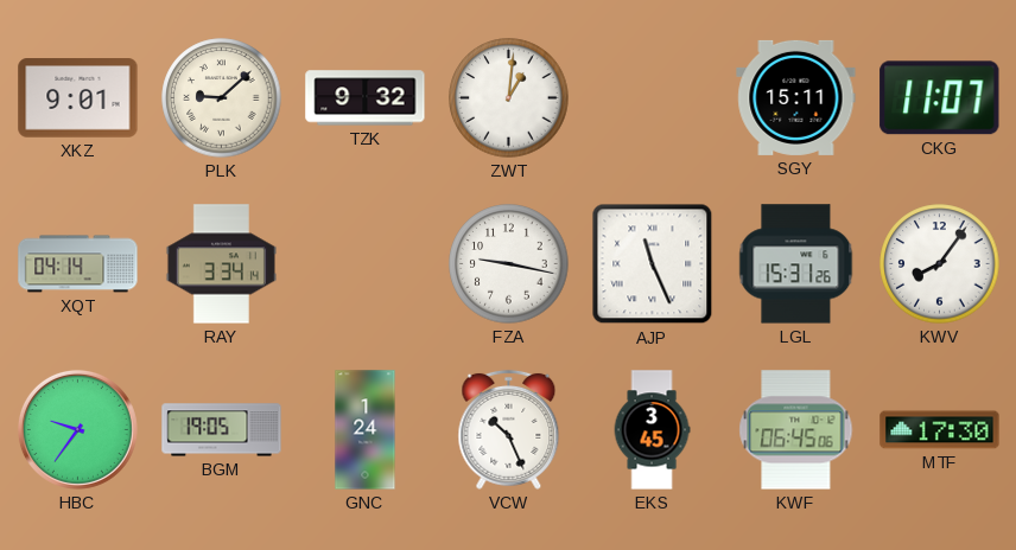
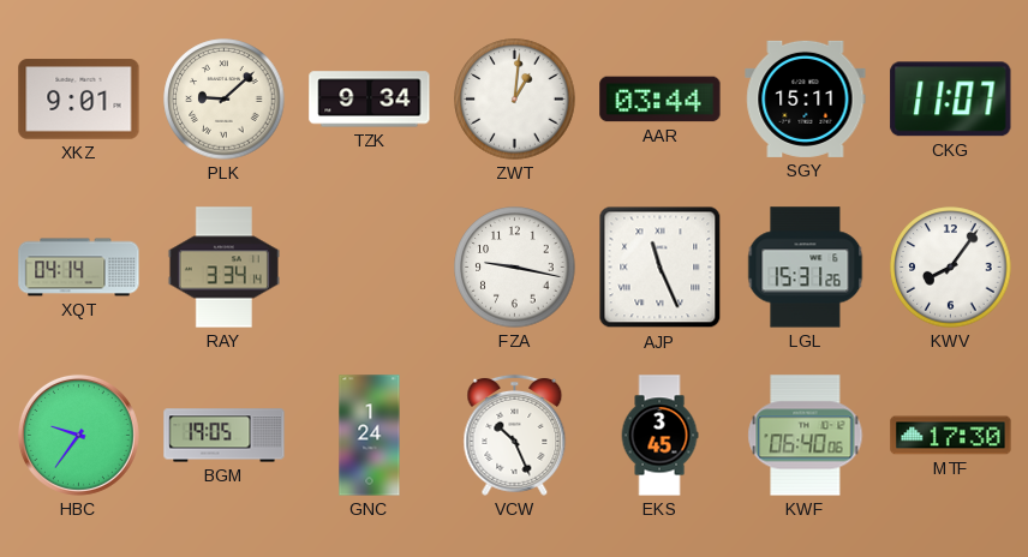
TZK: 9:32 -> 9:34
AAR: none -> 03:44
KWF: 06:45 -> 06:40
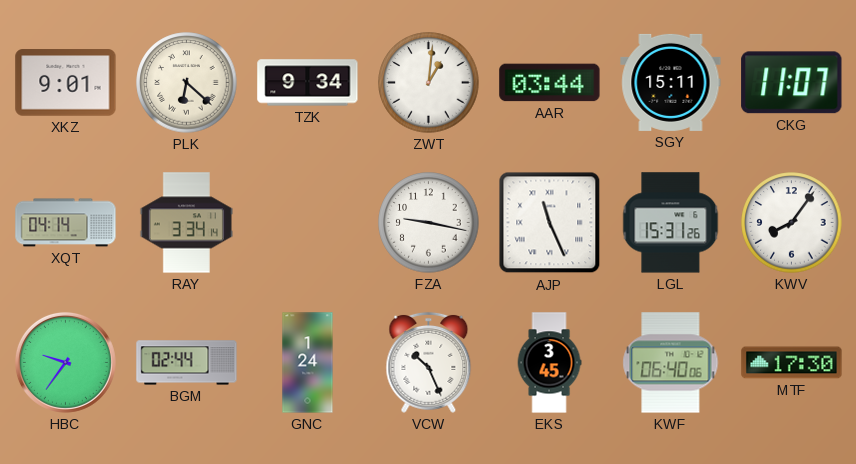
PLK: 9:08 -> 6:22
BGM: 19:05 -> 02:44
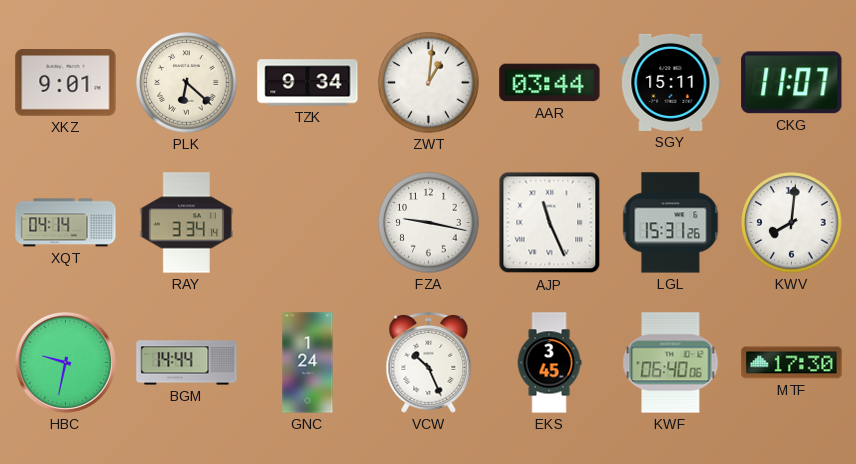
KWV: 8:06 -> 8:01
HBC: 9:36 -> 9:32
BGM: 02:44 -> 14:44
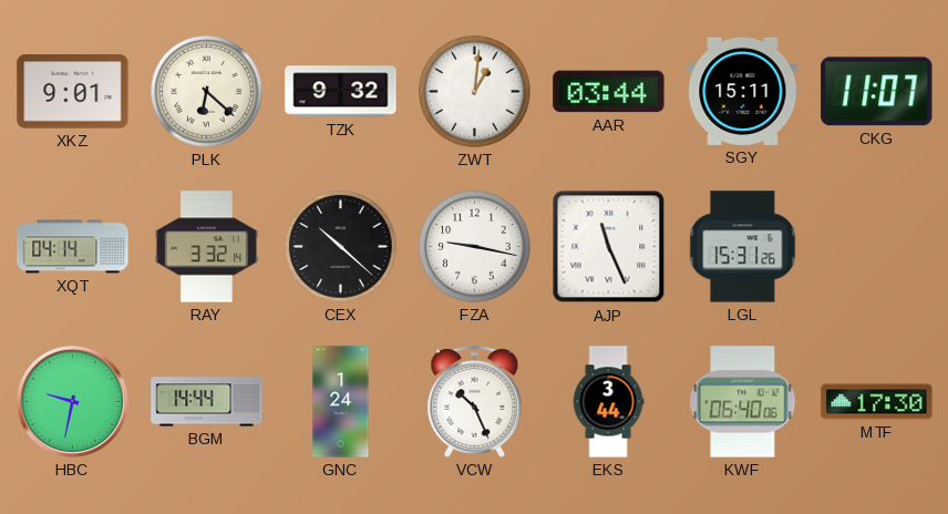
TZK: 9:34 -> 9:32
RAY: 3:34 -> 3:32
CEX: none -> 10:22
KWV: 8:01 -> none
EKS: 3:45 -> 3:44
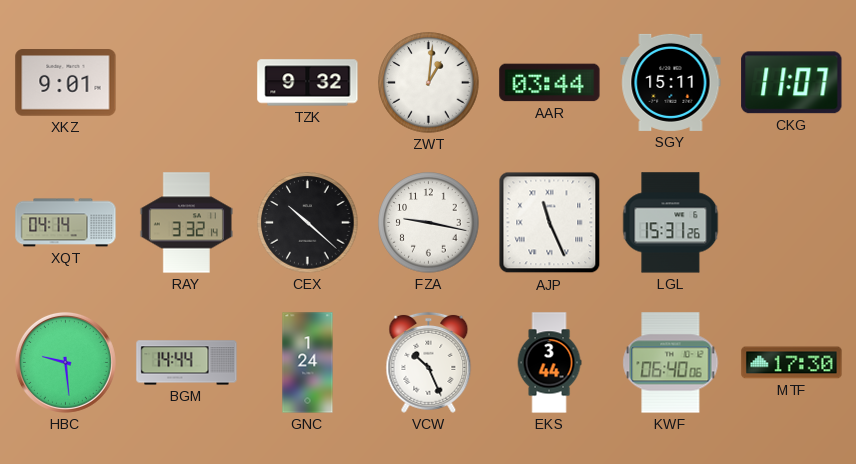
PLK: 6:22 -> none
HBC: 9:32 -> 9:29
